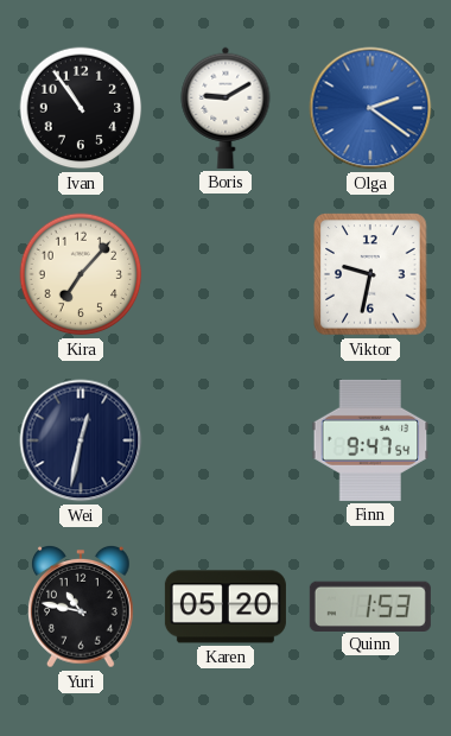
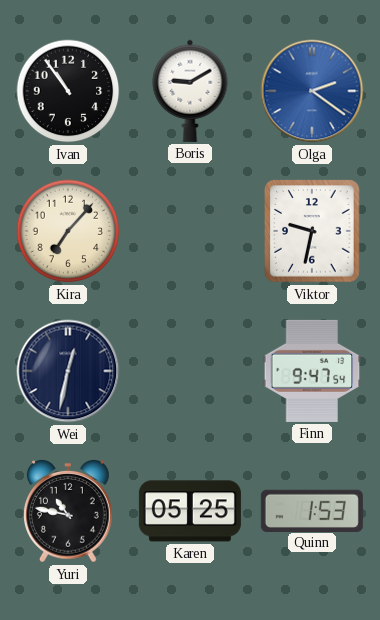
Karen: 05:20 -> 05:25
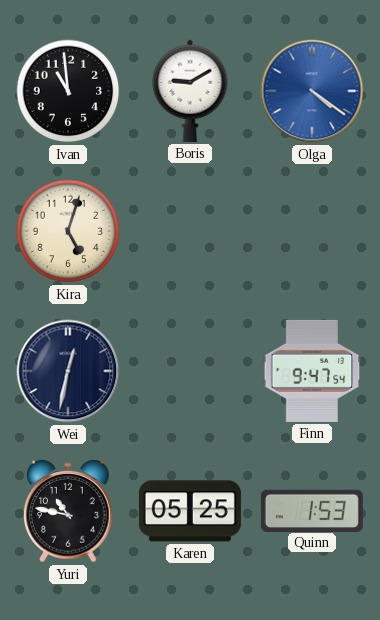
Ivan: 10:54 -> 10:59
Olga: 2:21 -> 4:21
Kira: 7:07 -> 5:03
Viktor: 9:32 -> none
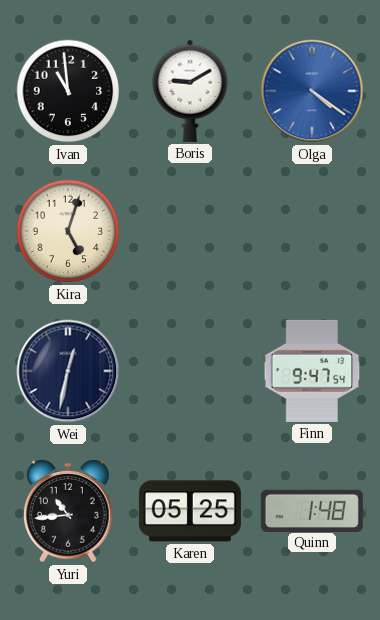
Yuri: 10:47 -> 10:44
Quinn: 1:53 -> 1:48
